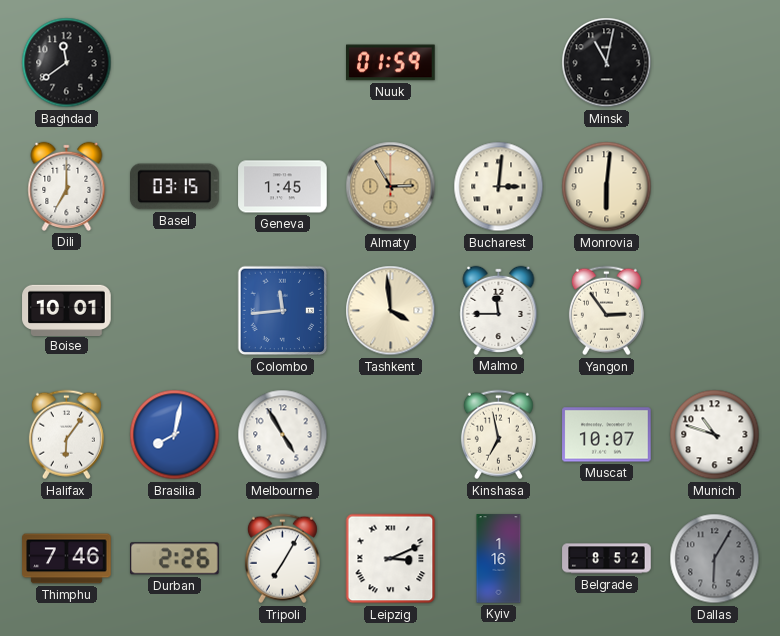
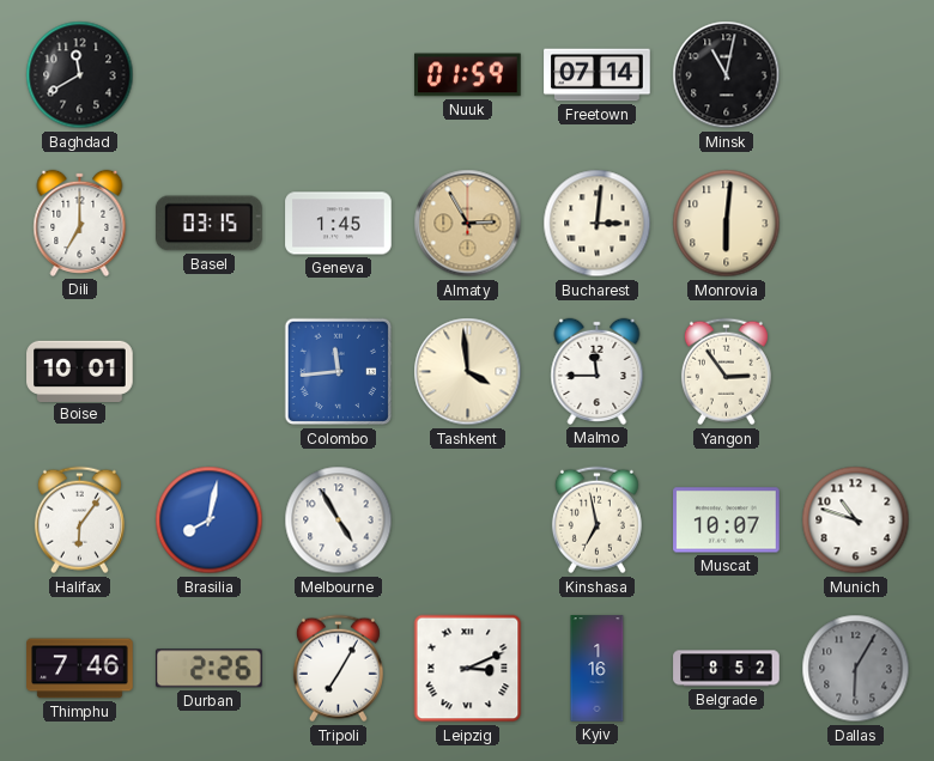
Baghdad: 11:39 -> 11:40
Freetown: none -> 07:14
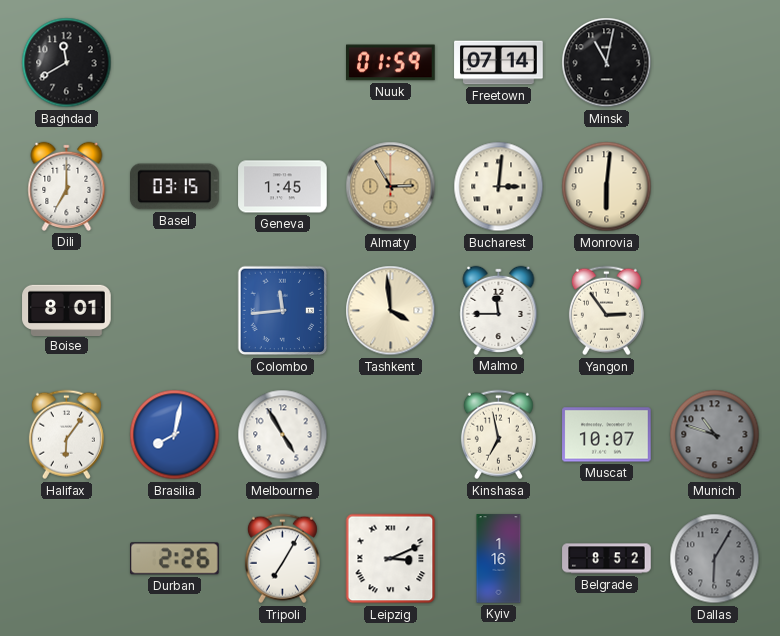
Boise: 10:01 -> 8:01
Munich dial: white -> grey
Thimphu: 7:46 -> none
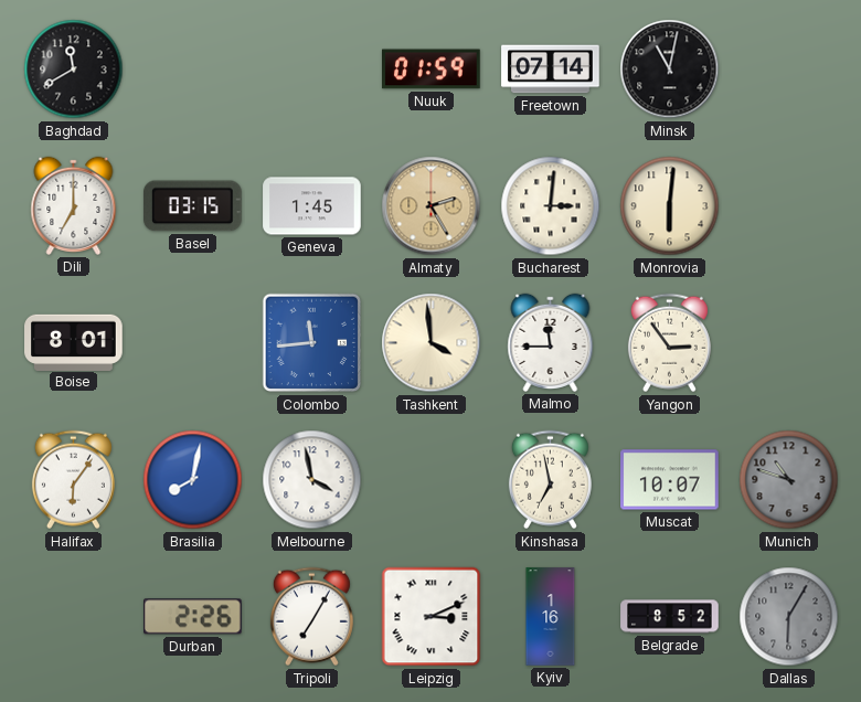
Almaty: 2:55 -> 2:25
Melbourne: 4:55 -> 3:58
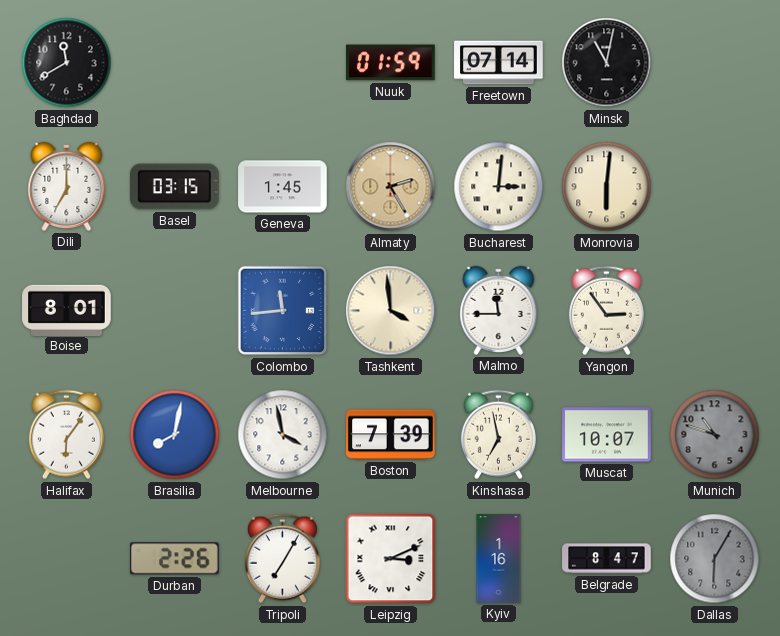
Boston: none -> 7:39
Belgrade: 8:52 -> 8:47
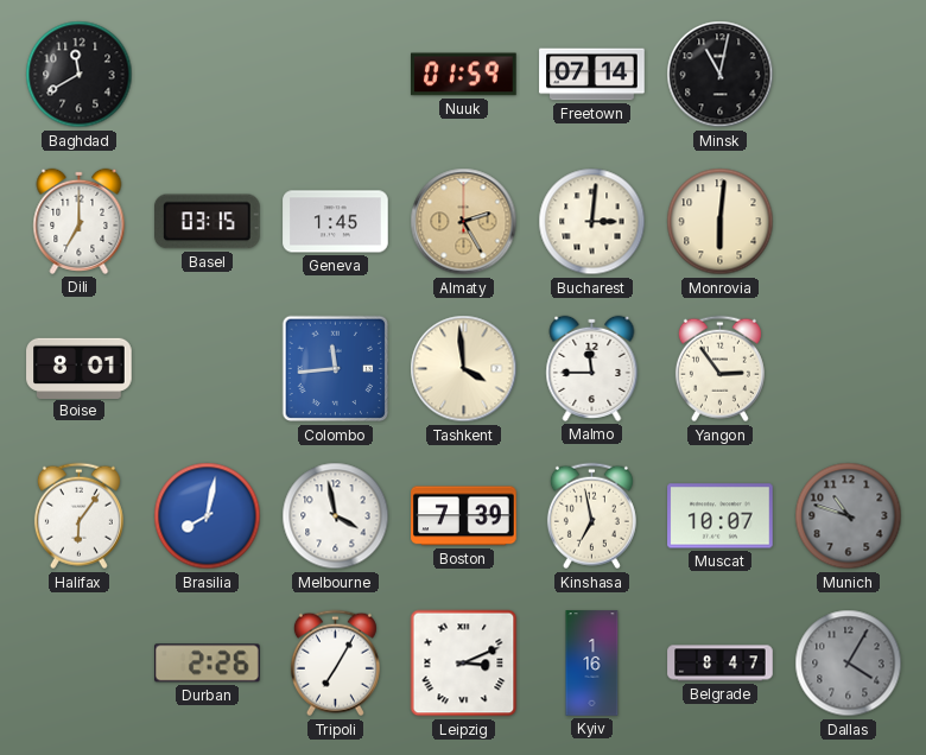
Dallas: 6:05 -> 4:05
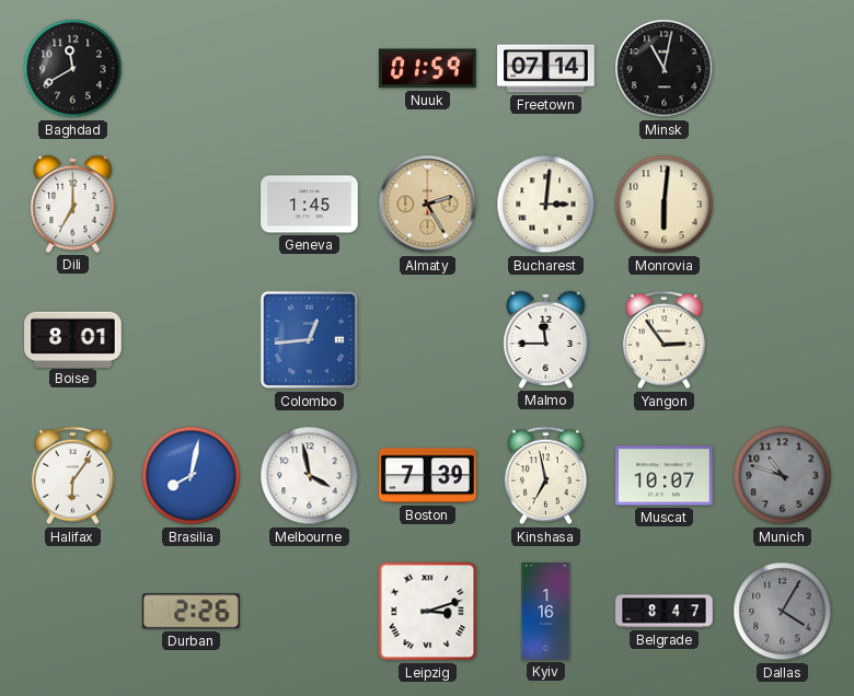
Basel: 03:15 -> none
Colombo: 11:44 -> 12:44
Tashkent: 3:59 -> none
Tripoli: 7:05 -> none
Leipzig: 3:11 -> 3:12
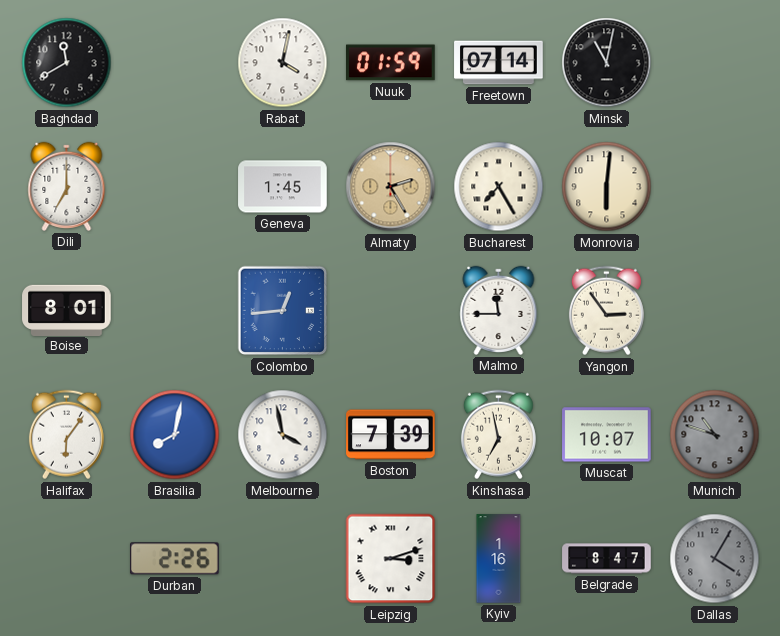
Rabat: none -> 4:02
Bucharest: 3:01 -> 7:25
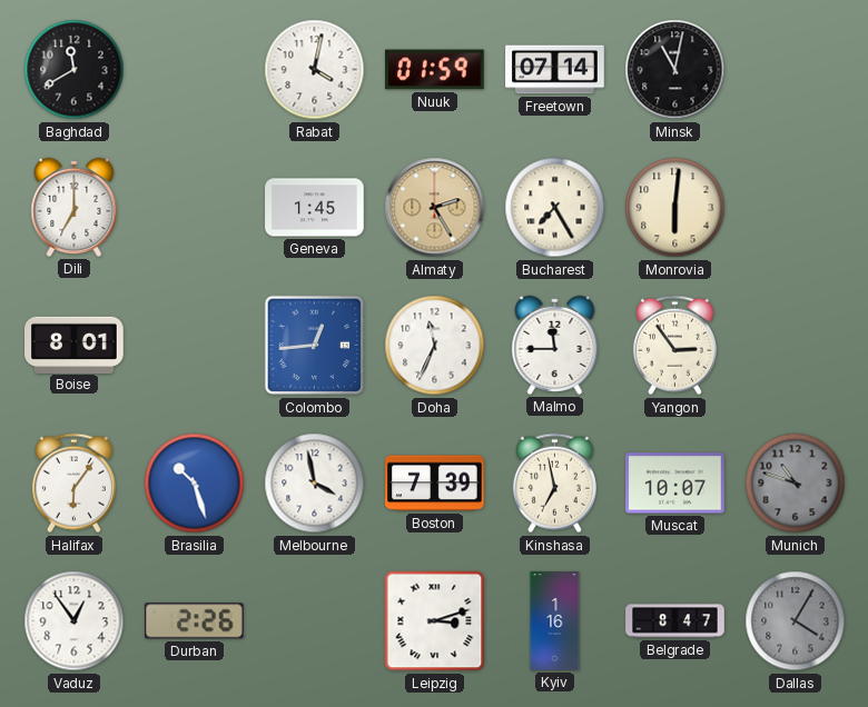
Doha: none -> 11:34
Brasilia: 8:02 -> 10:27
Vaduz: none -> 12:54
